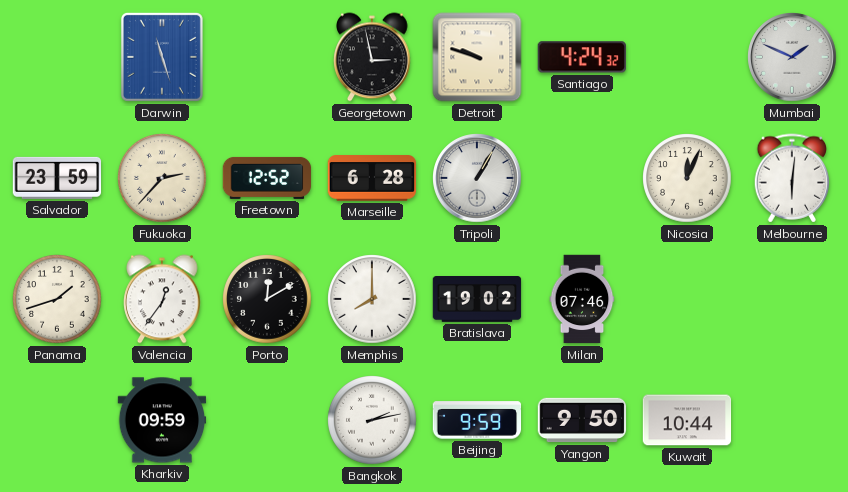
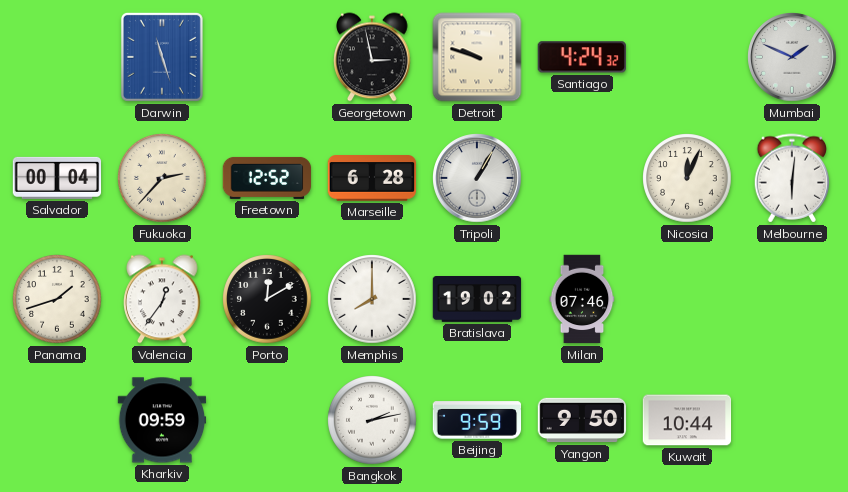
Salvador: 23:59 -> 00:04
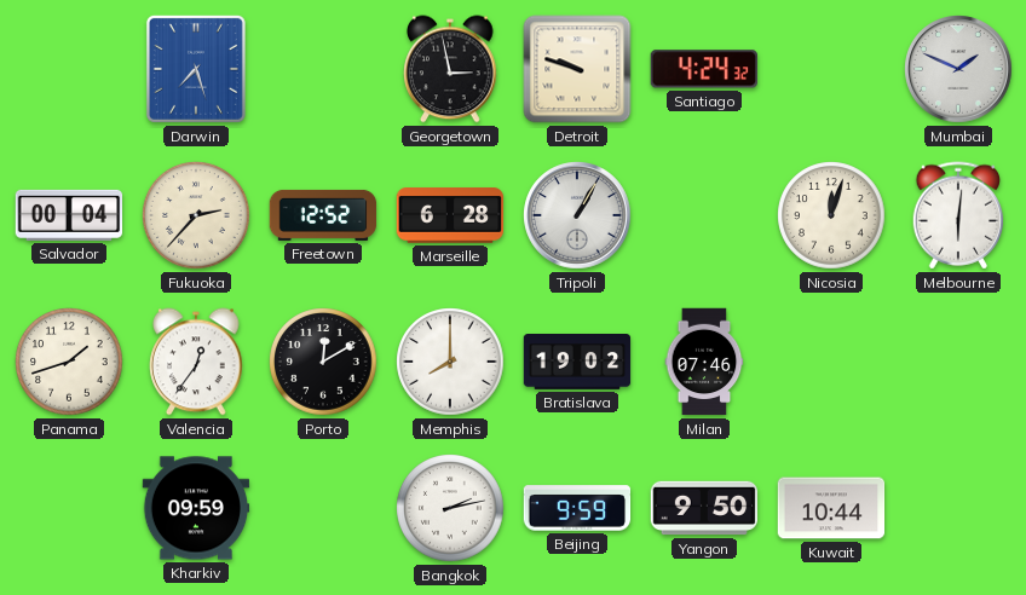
Darwin: 11:27 -> 7:27
Nicosia: 12:04 -> 12:03
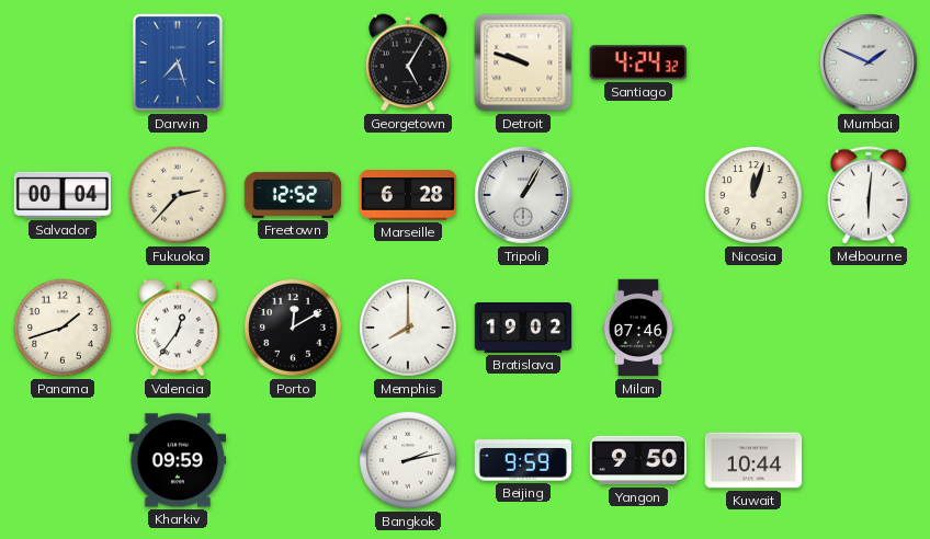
Georgetown: 2:58 -> 5:05
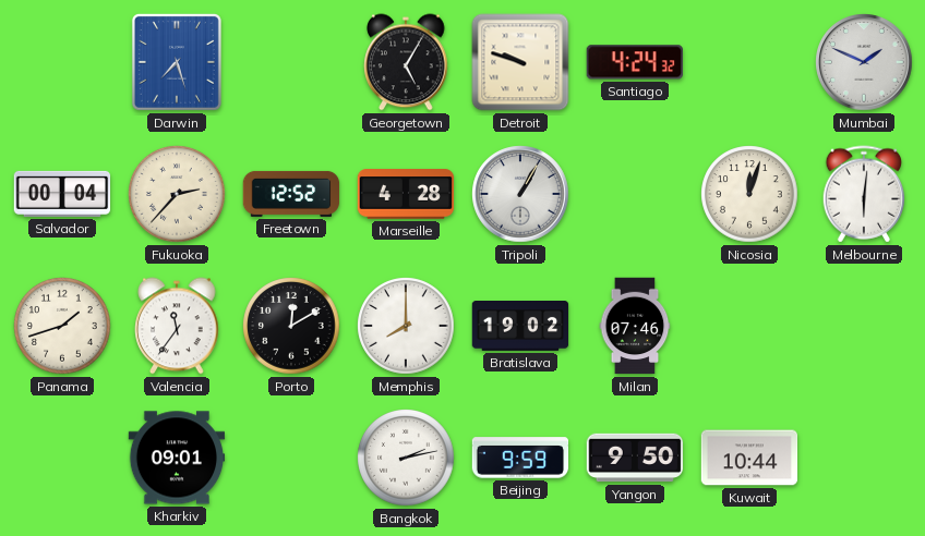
Marseille: 6:28 -> 4:28
Valencia: 12:36 -> 11:36
Kharkiv: 09:59 -> 09:01
